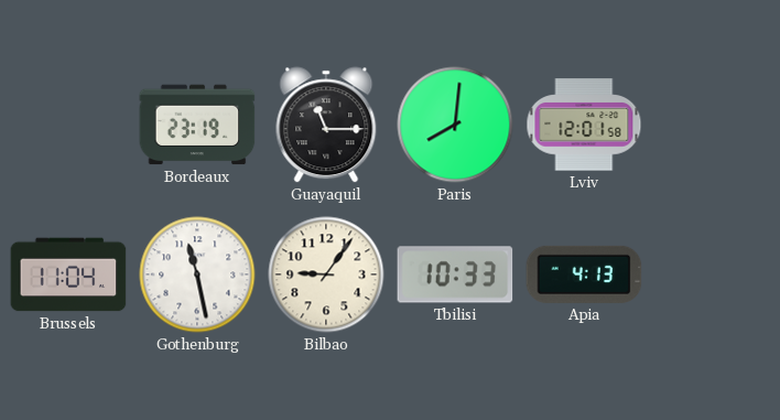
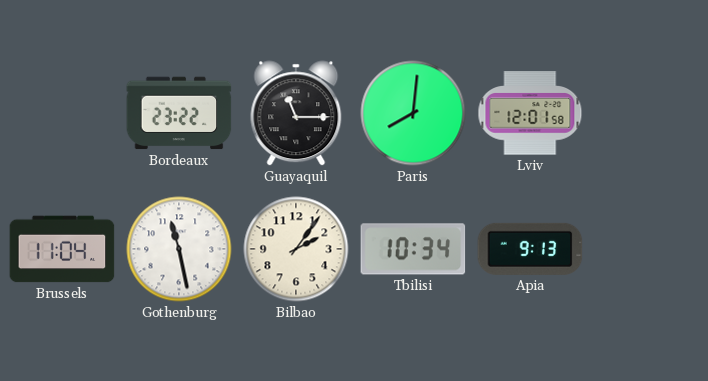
Bordeaux: 23:19 -> 23:22
Bilbao: 9:06 -> 2:06
Tbilisi: 10:33 -> 10:34
Apia: 4:13 -> 9:13
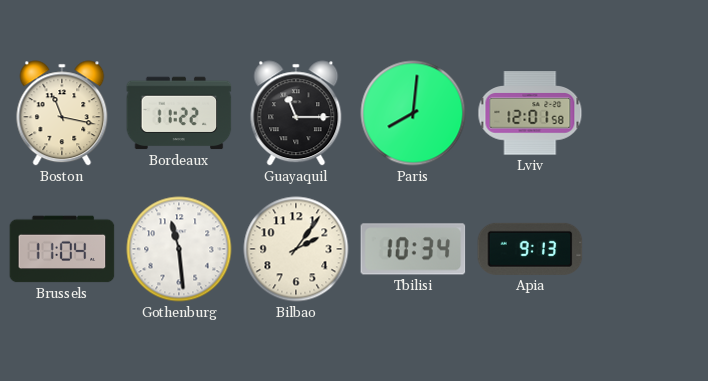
Boston: none -> 11:17
Bordeaux: 23:22 -> 11:22
Gothenburg: 11:28 -> 11:29
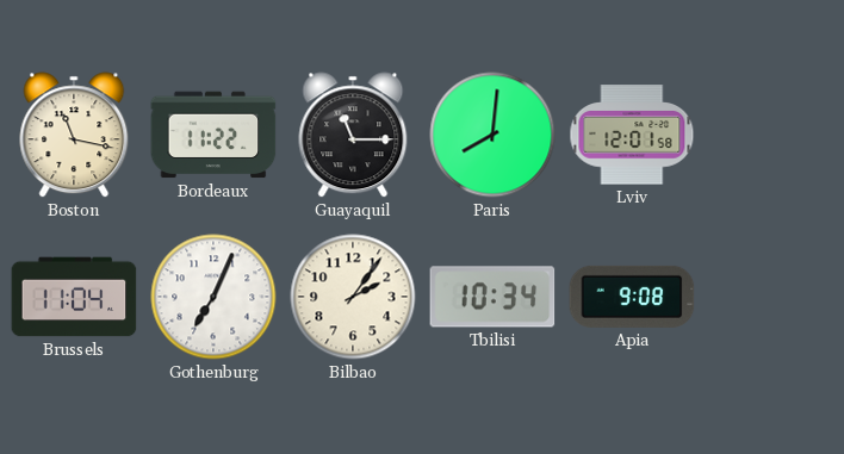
Gothenburg: 11:29 -> 7:04
Apia: 9:13 -> 9:08
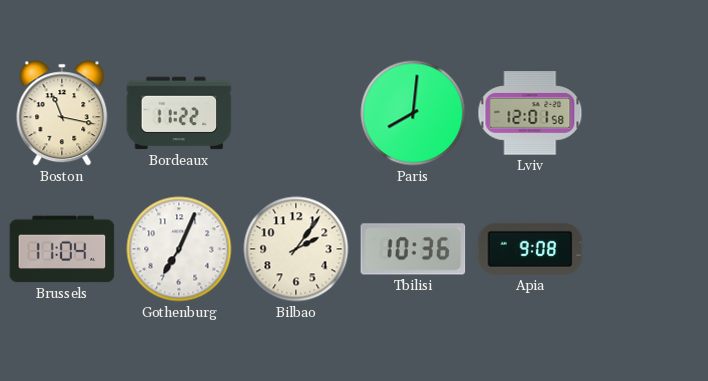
Guayaquil: 11:15 -> none
Tbilisi: 10:34 -> 10:36
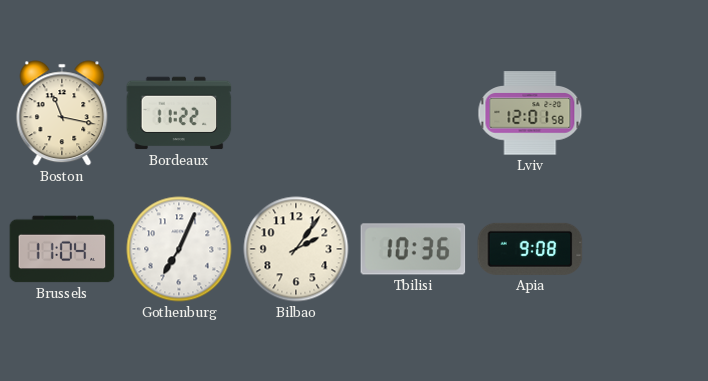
Paris: 8:01 -> none
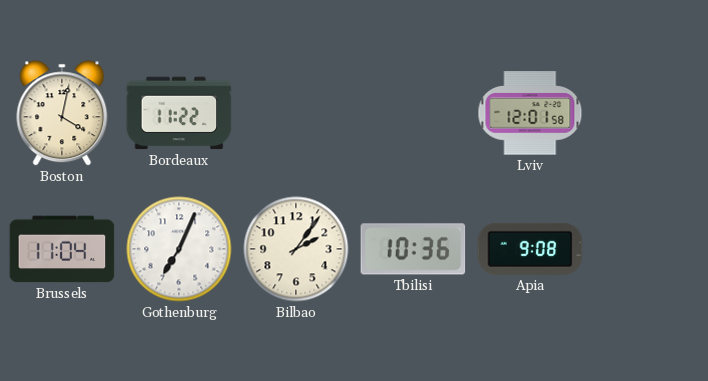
Boston: 11:17 -> 4:02
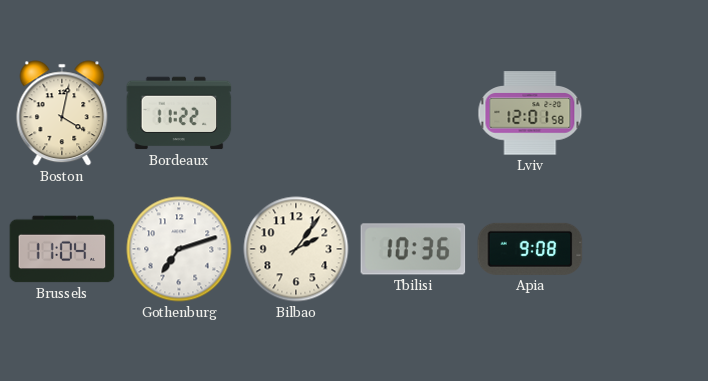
Gothenburg: 7:04 -> 7:12
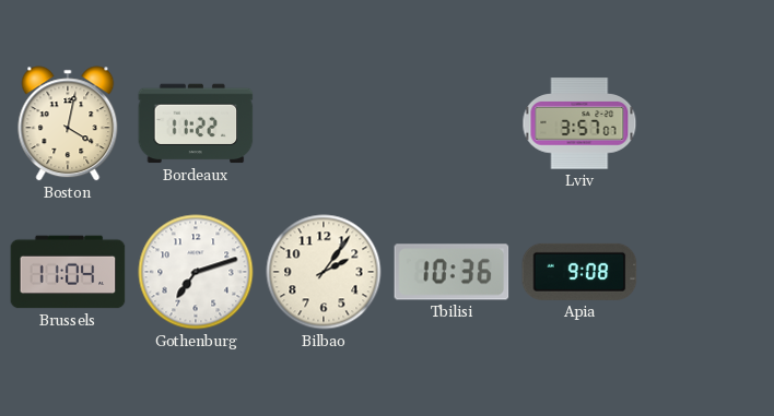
Lviv: 12:01 -> 3:57
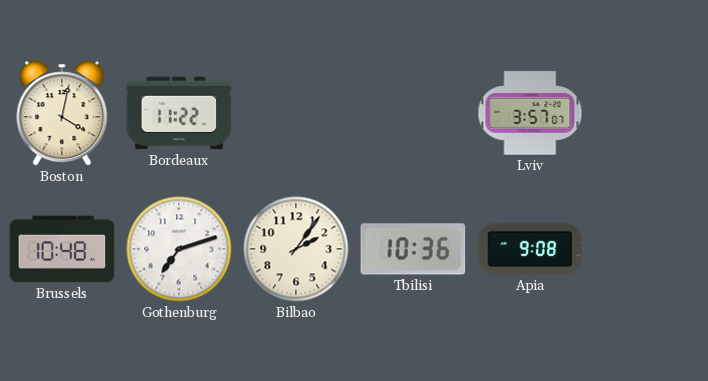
Brussels: 11:04 -> 10:48
